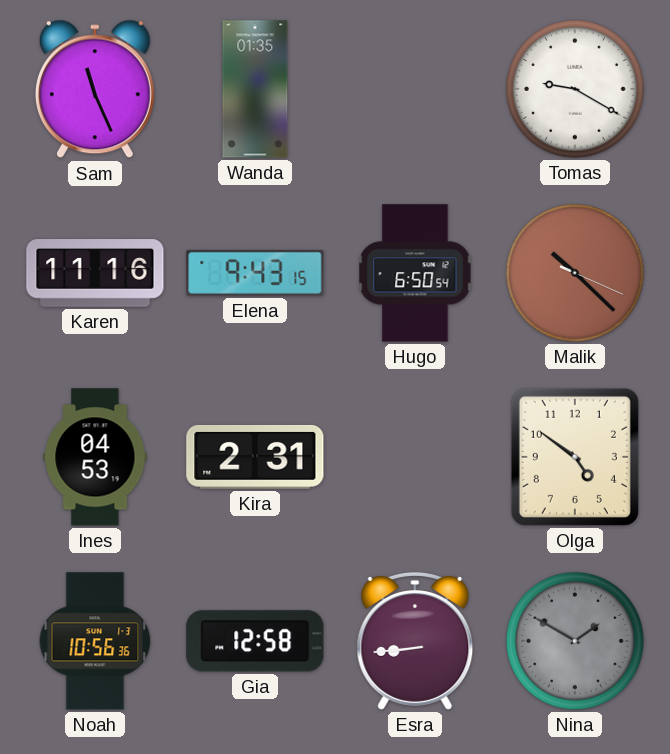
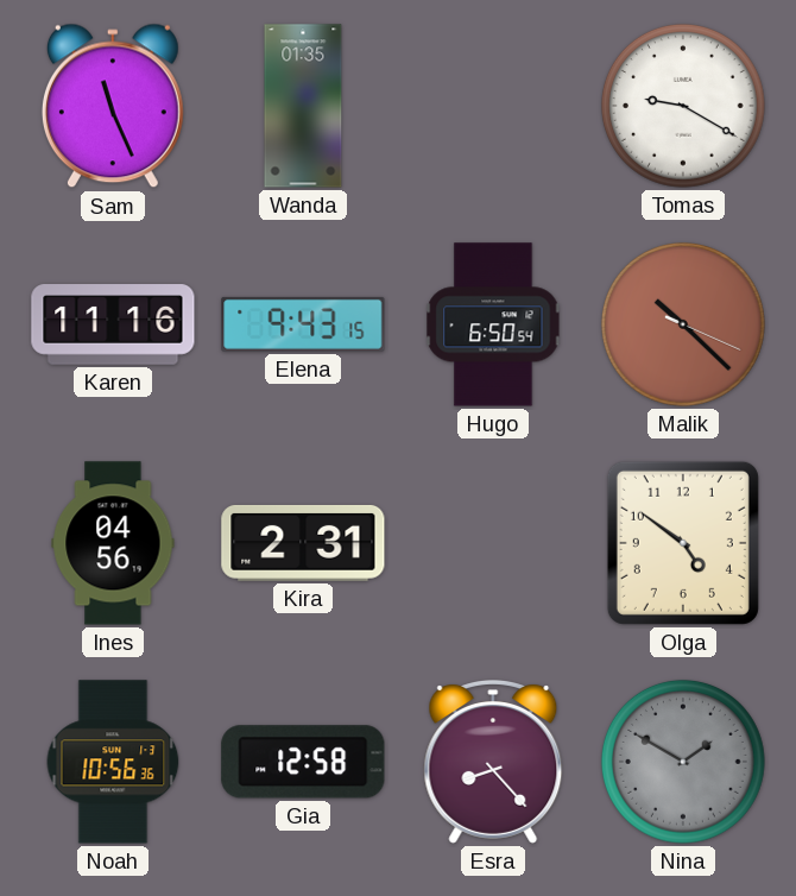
Ines: 04:53 -> 04:56
Esra: 8:44 -> 8:23
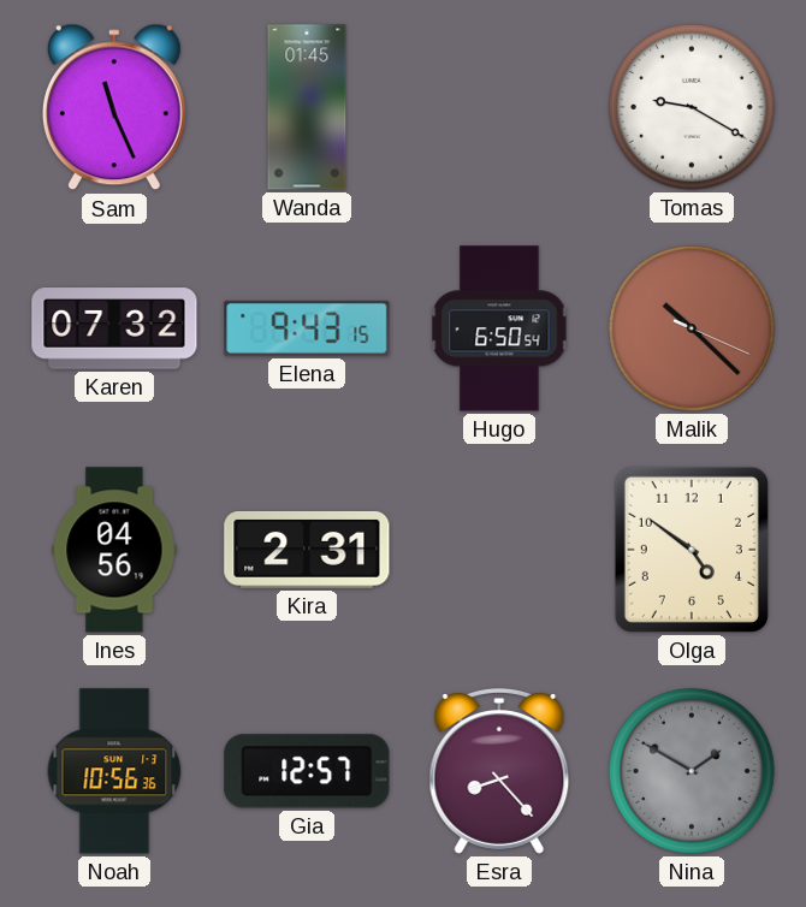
Wanda: 01:35 -> 01:45
Karen: 11:16 -> 07:32
Gia: 12:58 -> 12:57
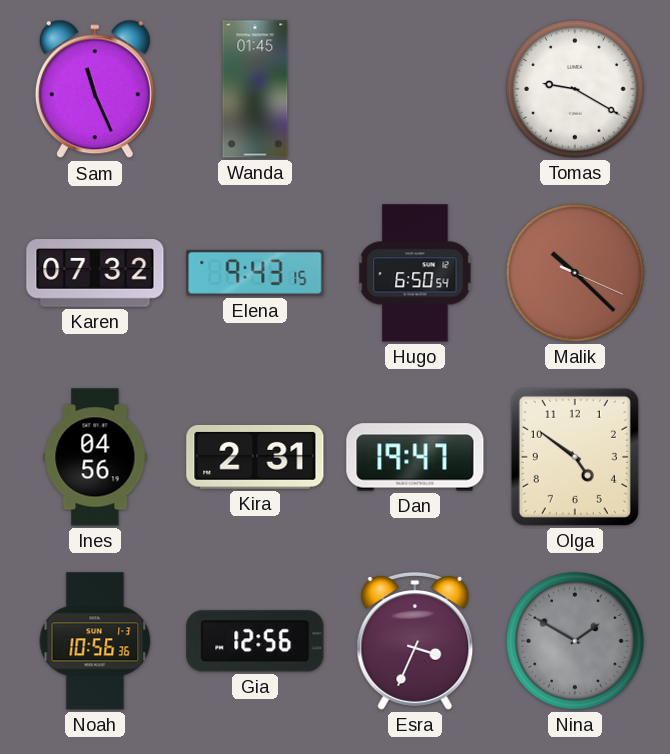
Dan: none -> 19:47
Gia: 12:57 -> 12:56
Esra: 8:23 -> 3:34
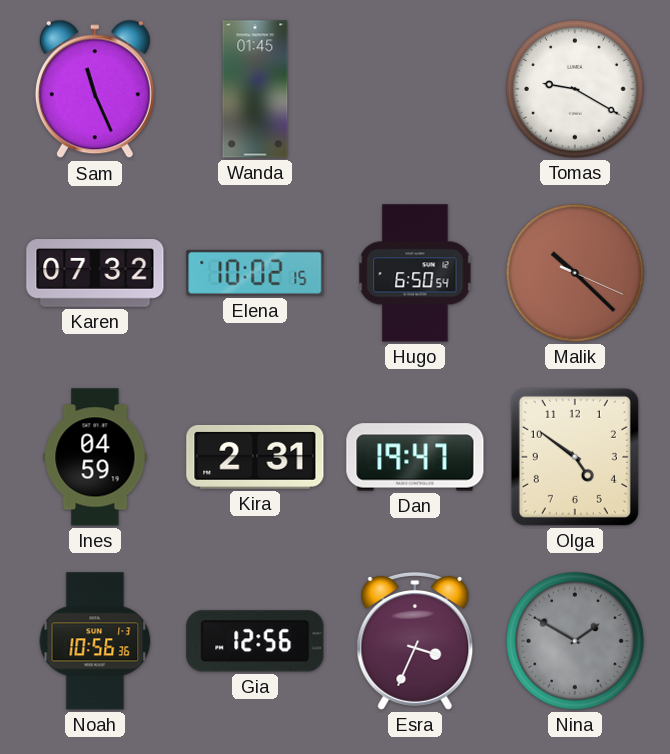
Elena: 9:43 -> 10:02
Ines: 04:56 -> 04:59
